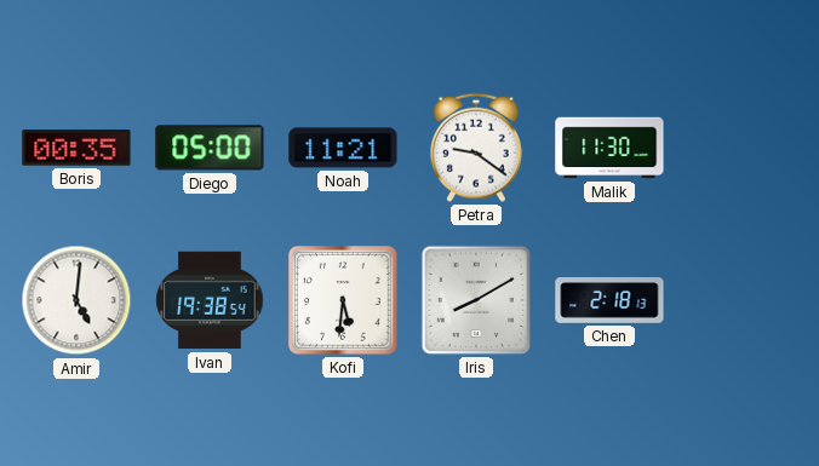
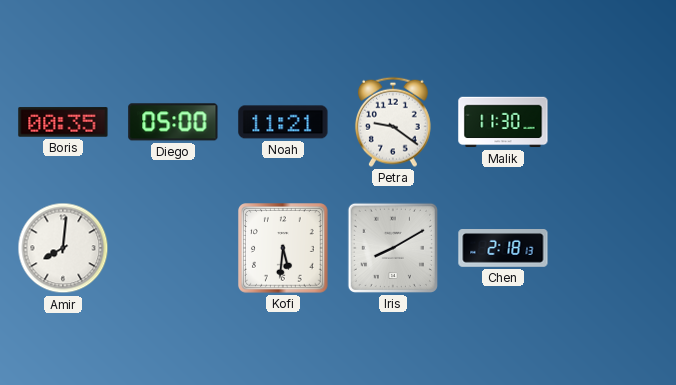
Amir: 5:01 -> 8:01
Ivan: 19:38 -> none
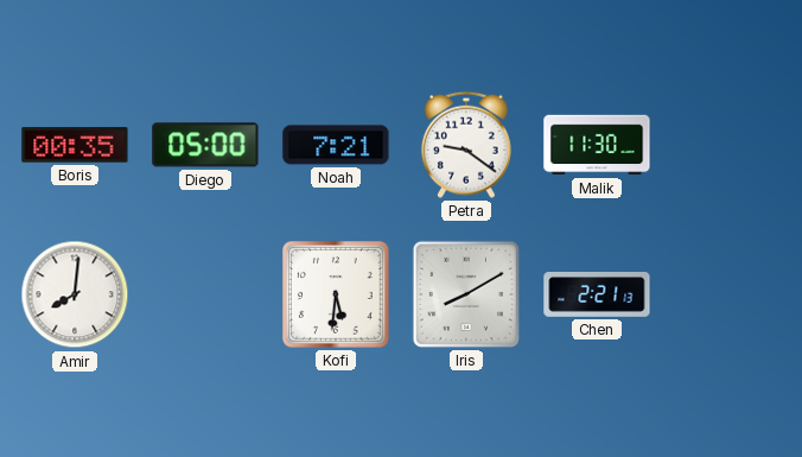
Noah: 11:21 -> 7:21
Chen: 2:18 -> 2:21
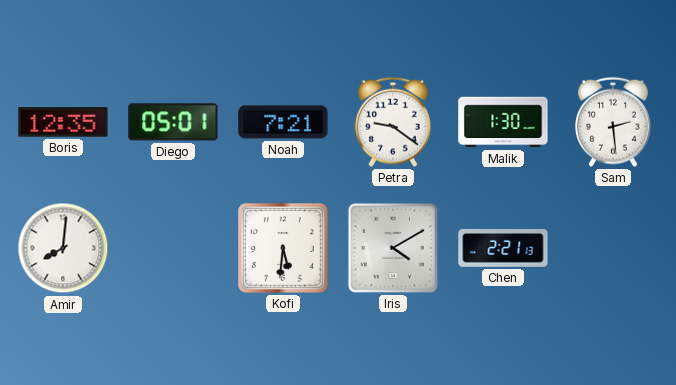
Boris: 00:35 -> 12:35
Diego: 05:00 -> 05:01
Malik: 11:30 -> 1:30
Sam: none -> 2:29
Iris: 8:10 -> 4:10
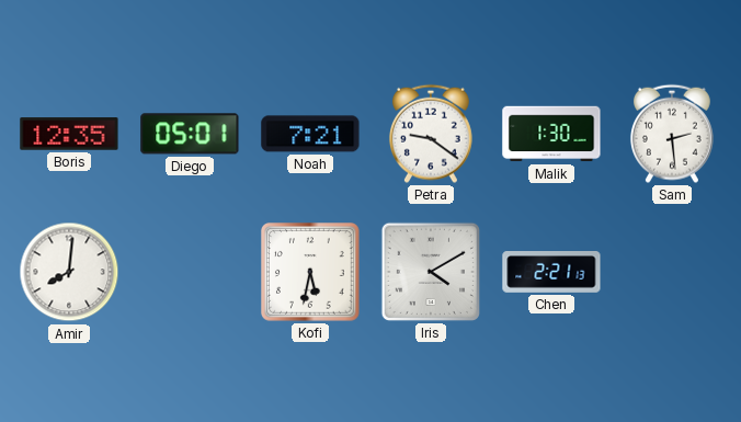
Kofi: 5:31 -> 5:32
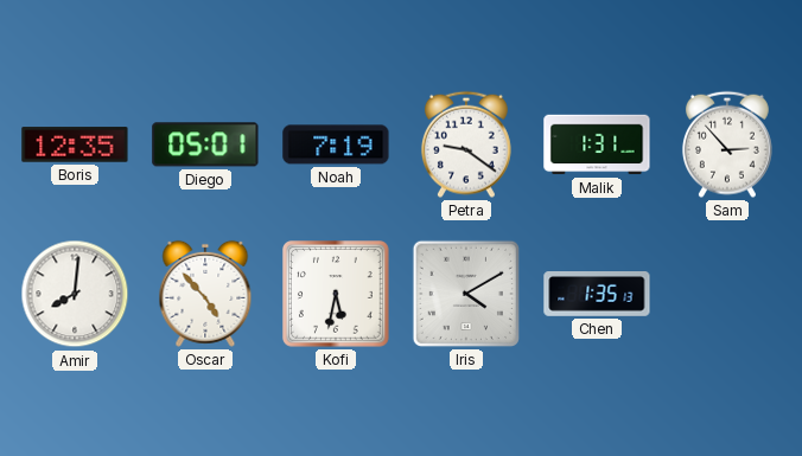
Noah: 7:21 -> 7:19
Malik: 1:30 -> 1:31
Sam: 2:29 -> 2:53
Oscar: none -> 4:53
Chen: 2:21 -> 1:35
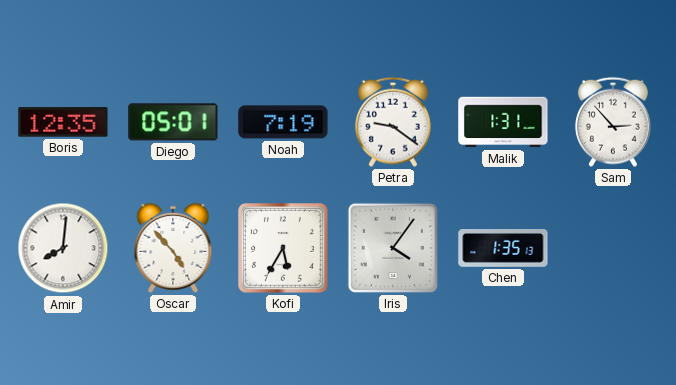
Kofi: 5:32 -> 5:35
Iris: 4:10 -> 4:06
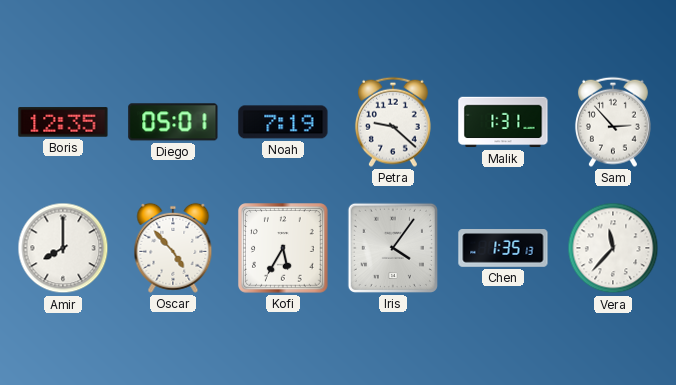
Petra: 9:21 -> 9:22
Amir: 8:01 -> 8:00
Vera: none -> 11:37
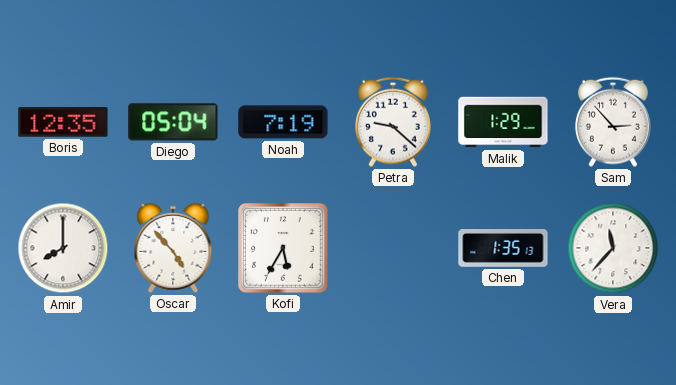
Diego: 05:01 -> 05:04
Malik: 1:31 -> 1:29
Iris: 4:06 -> none
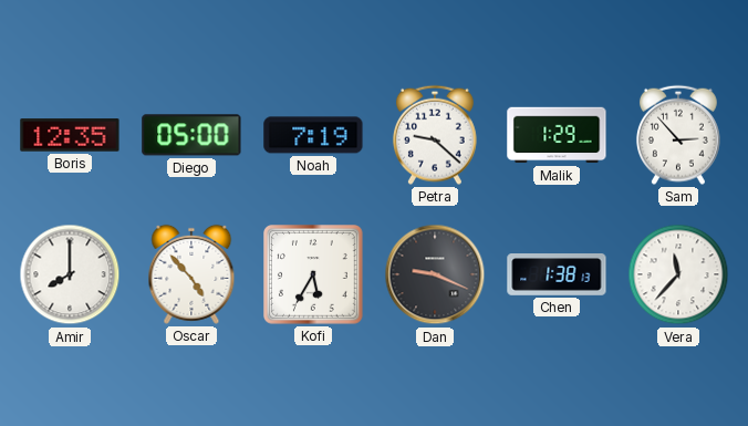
Diego: 05:04 -> 05:00
Dan: none -> 9:19
Chen: 1:35 -> 1:38
